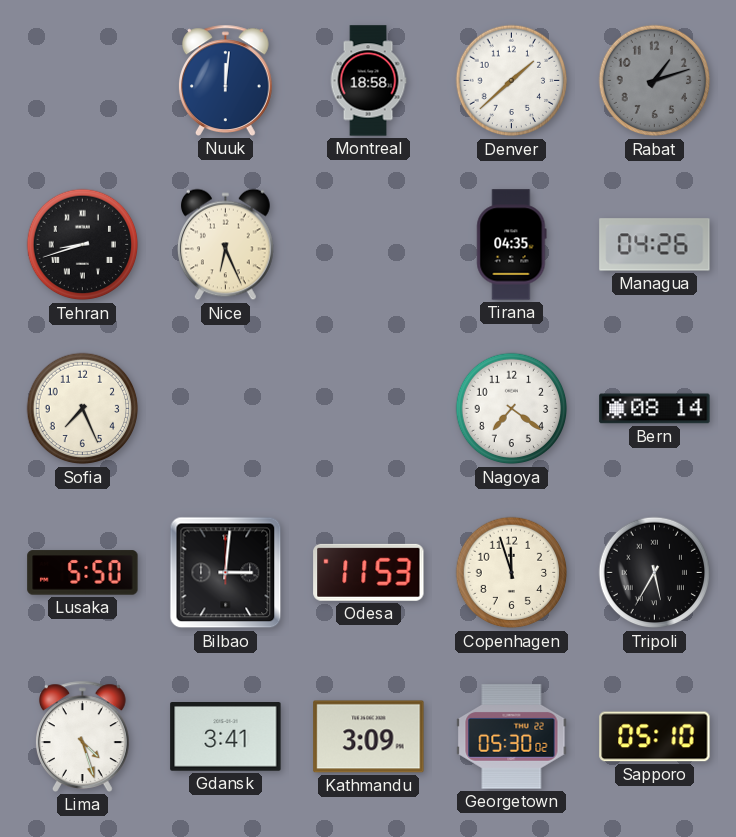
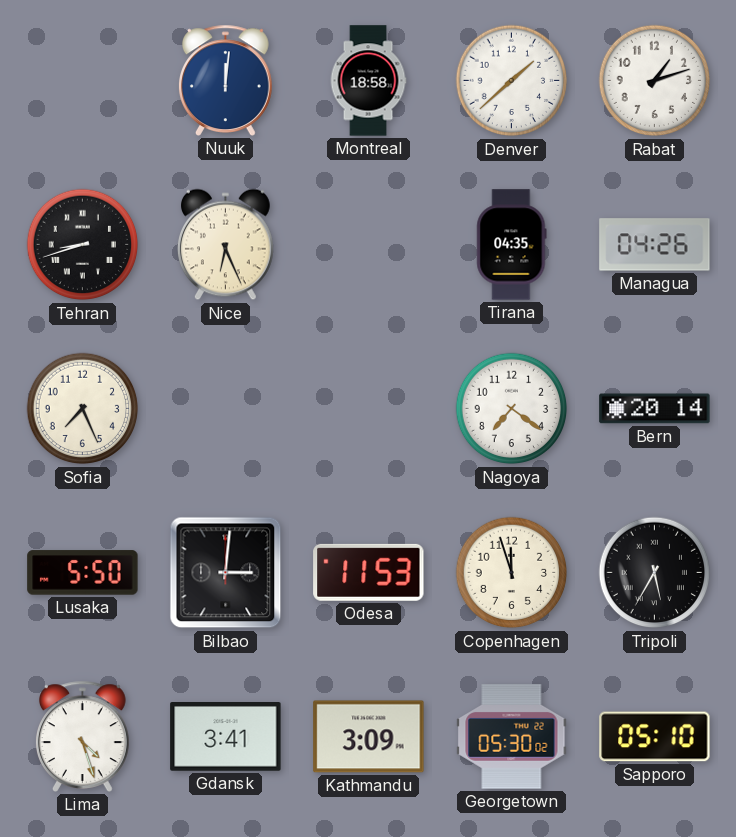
Rabat dial: grey -> white
Bern: 08:14 -> 20:14
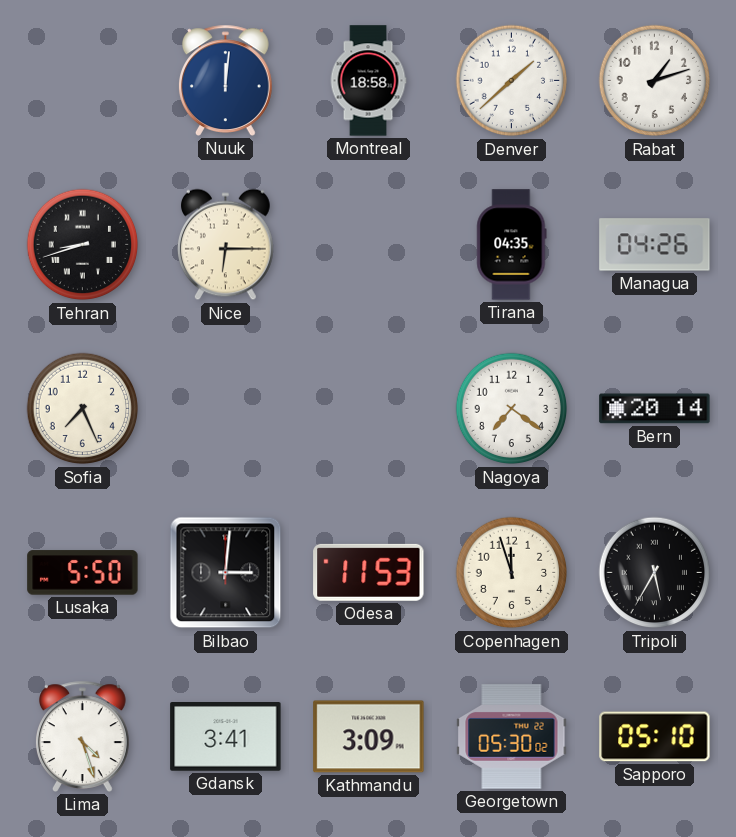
Nice: 6:26 -> 6:15
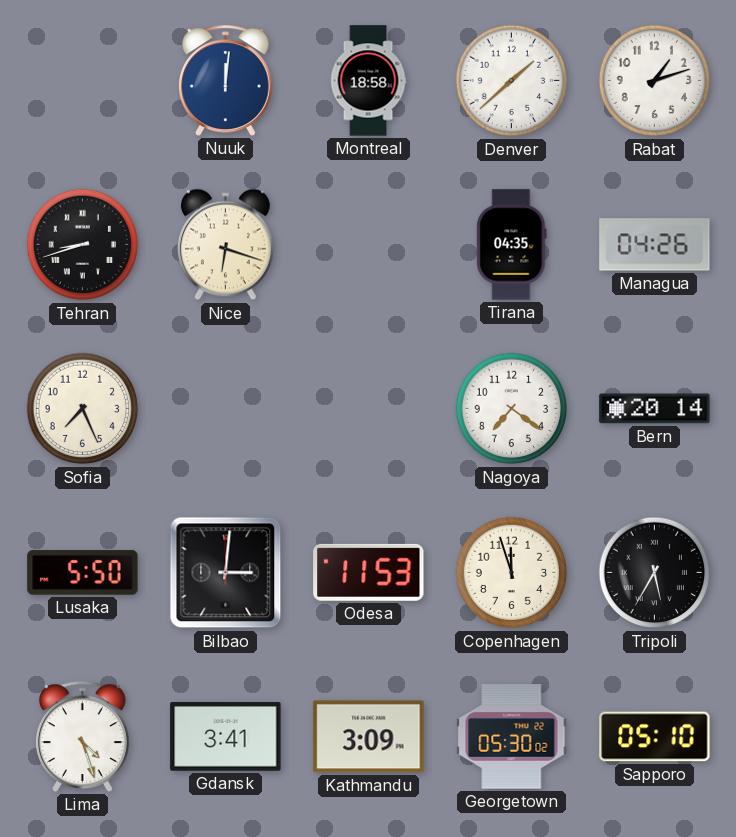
Nice: 6:15 -> 6:18
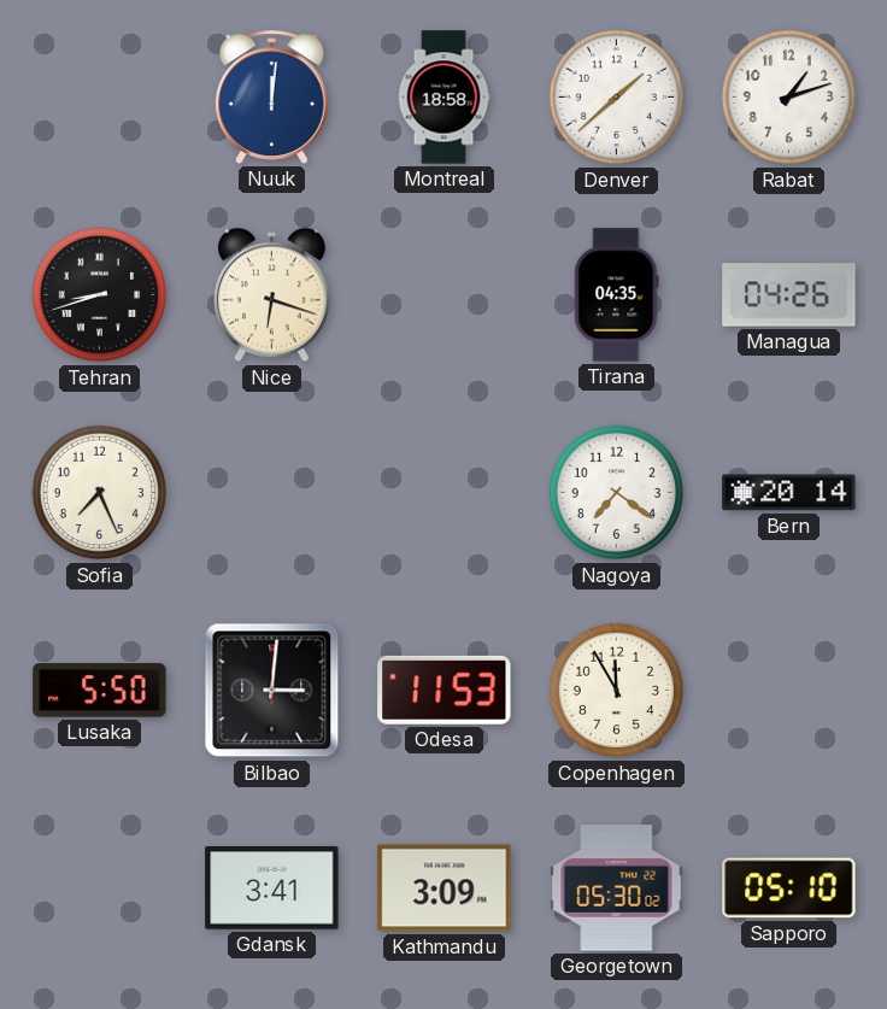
Copenhagen: 11:57 -> 11:55
Tripoli: 5:35 -> none
Lima: 4:27 -> none
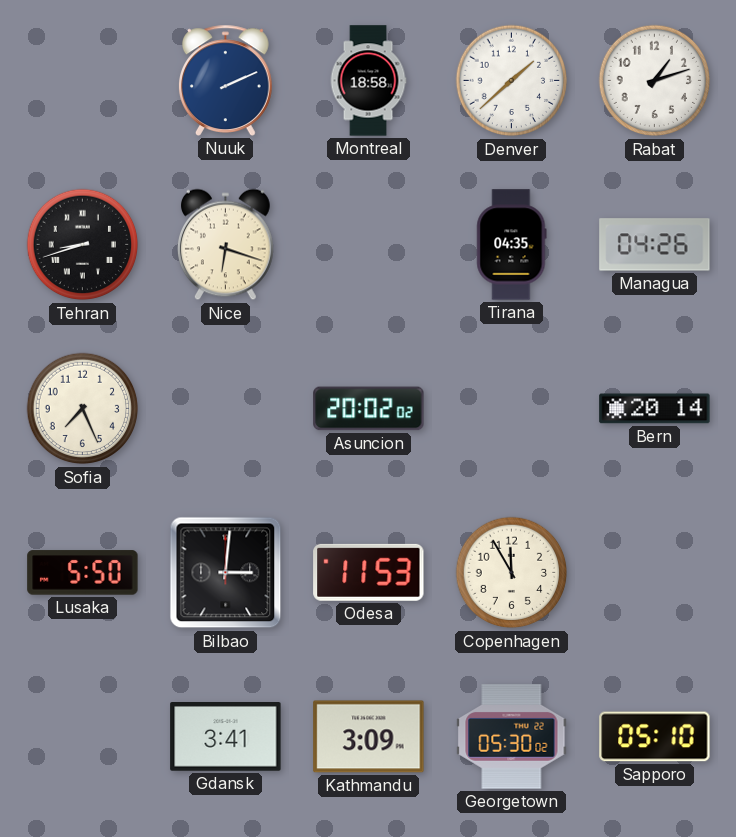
Nuuk: 12:01 -> 2:11
Asuncion: none -> 20:02
Nagoya: 7:21 -> none
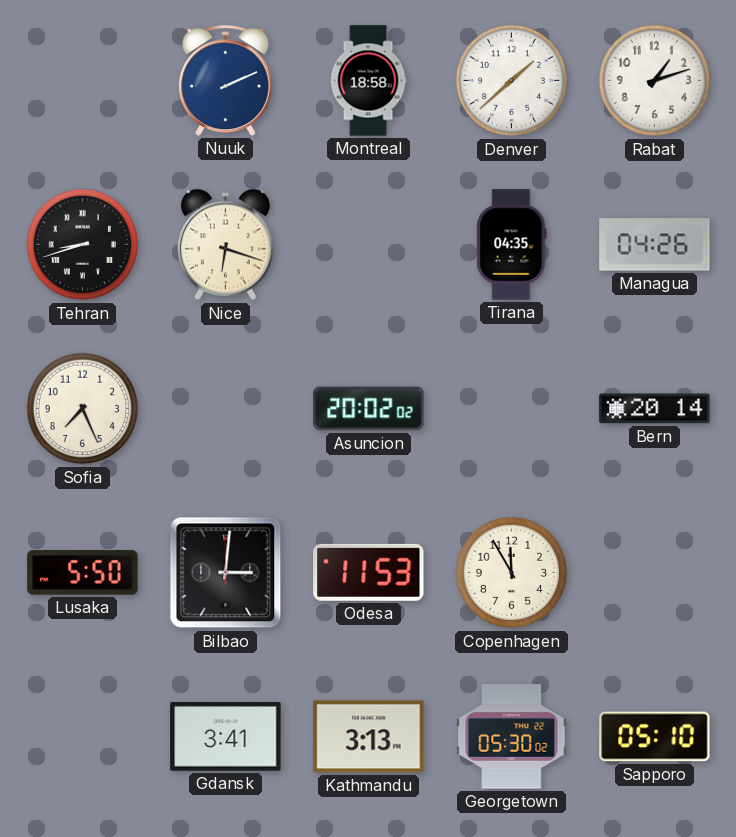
Kathmandu: 3:09 -> 3:13
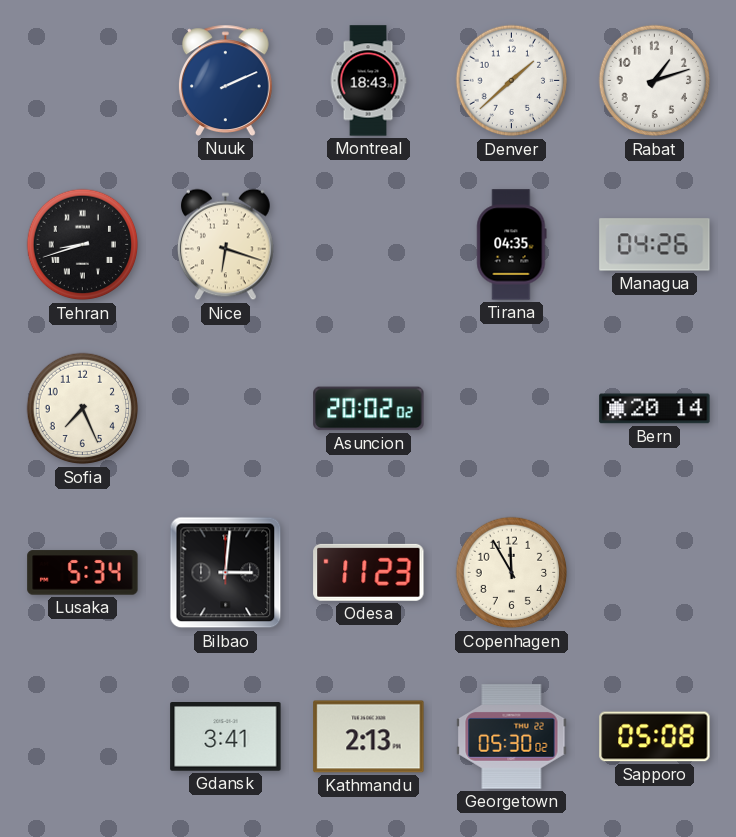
Montreal: 18:58 -> 18:43
Lusaka: 5:50 -> 5:34
Odesa: 11:53 -> 11:23
Kathmandu: 3:13 -> 2:13
Sapporo: 05:10 -> 05:08
